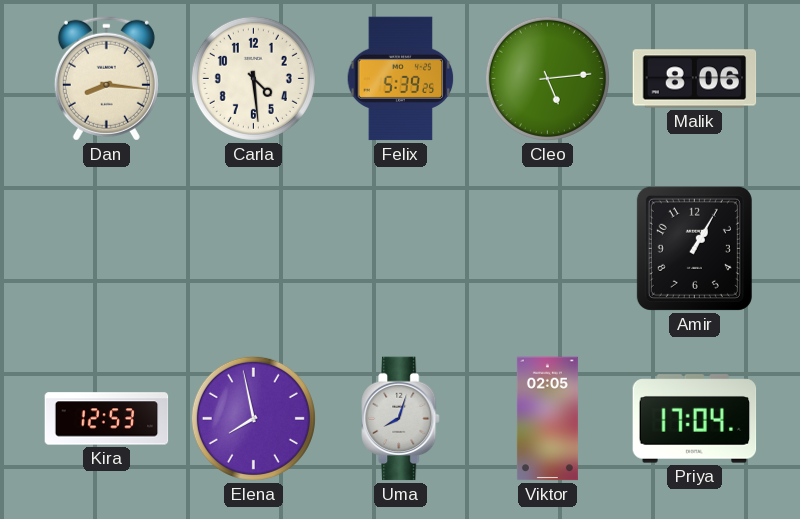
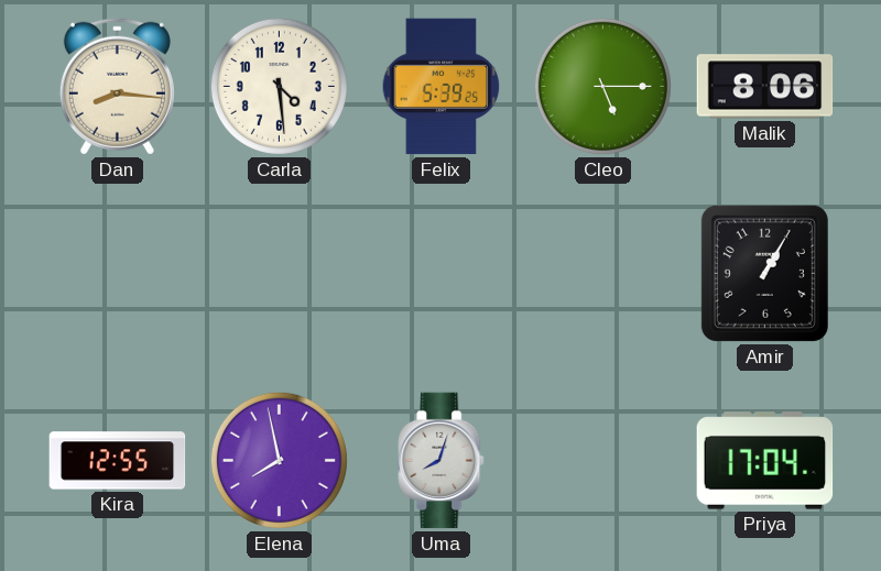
Cleo: 5:14 -> 5:15
Kira: 12:53 -> 12:55
Viktor: 02:05 -> none
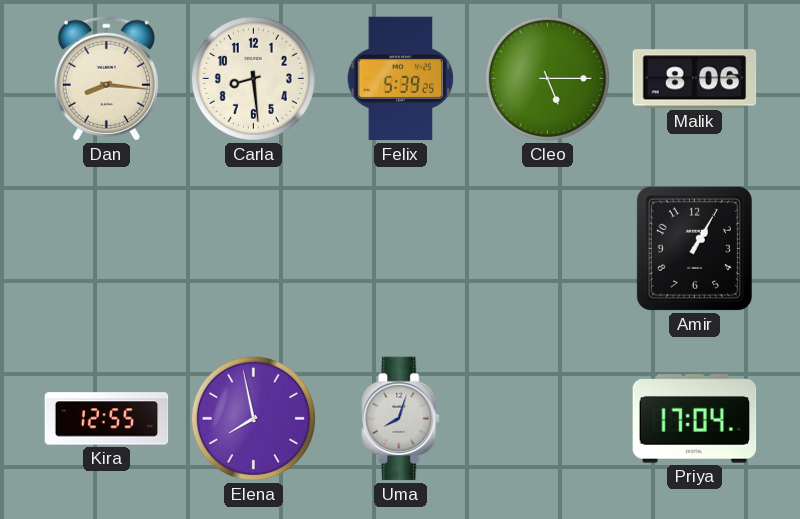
Carla: 4:29 -> 8:29
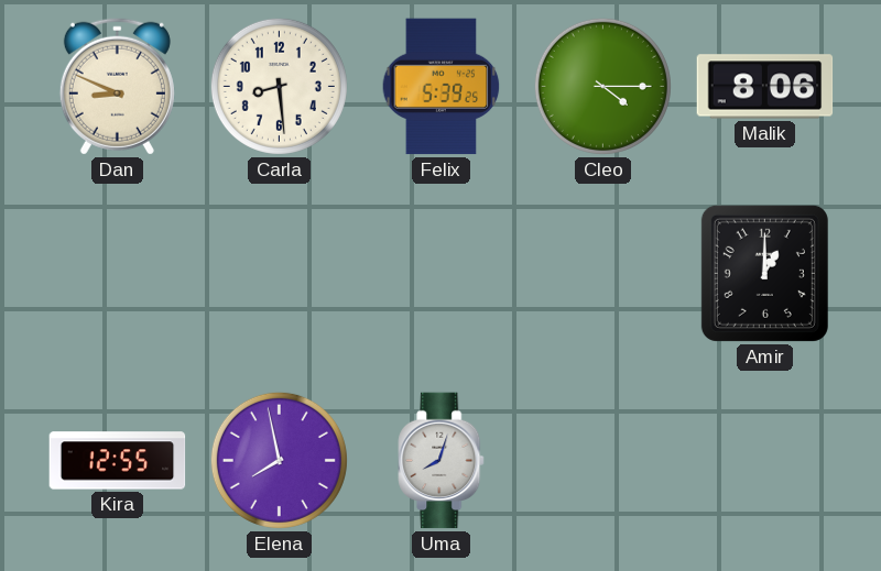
Dan: 8:16 -> 8:49
Cleo: 5:15 -> 4:15
Amir: 1:05 -> 1:00
Priya: 17:04 -> none
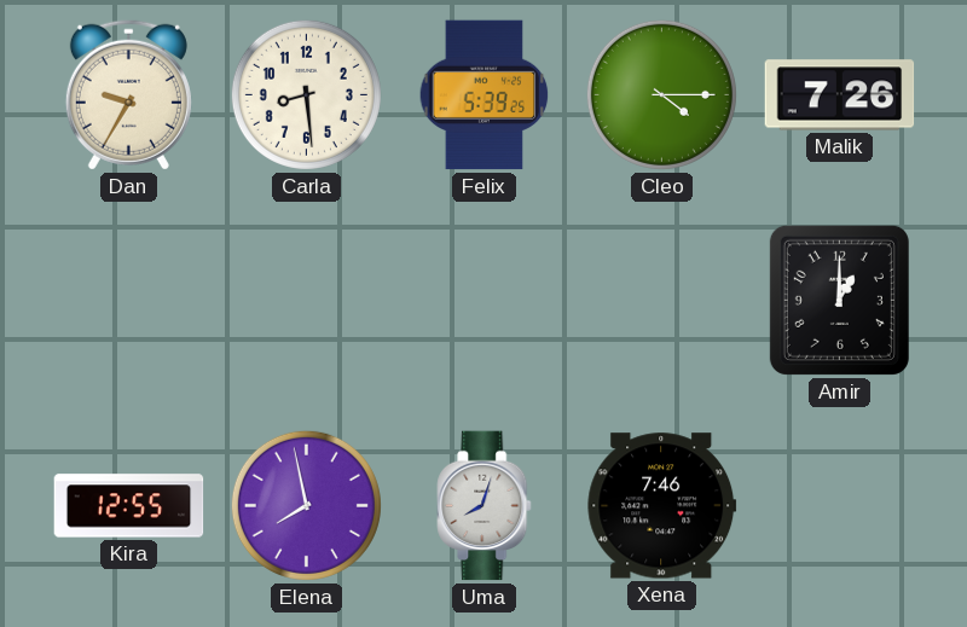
Dan: 8:49 -> 9:35
Malik: 8:06 -> 7:26
Xena: none -> 7:46
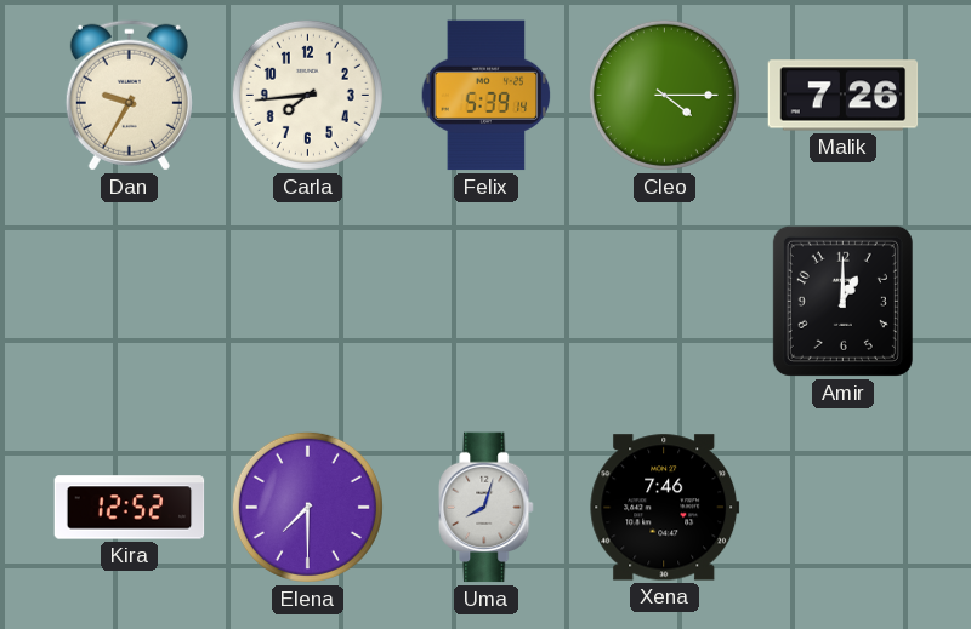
Carla: 8:29 -> 7:44
Felix: 5:39:25 -> 5:39:14
Kira: 12:55 -> 12:52
Elena: 7:58 -> 7:30
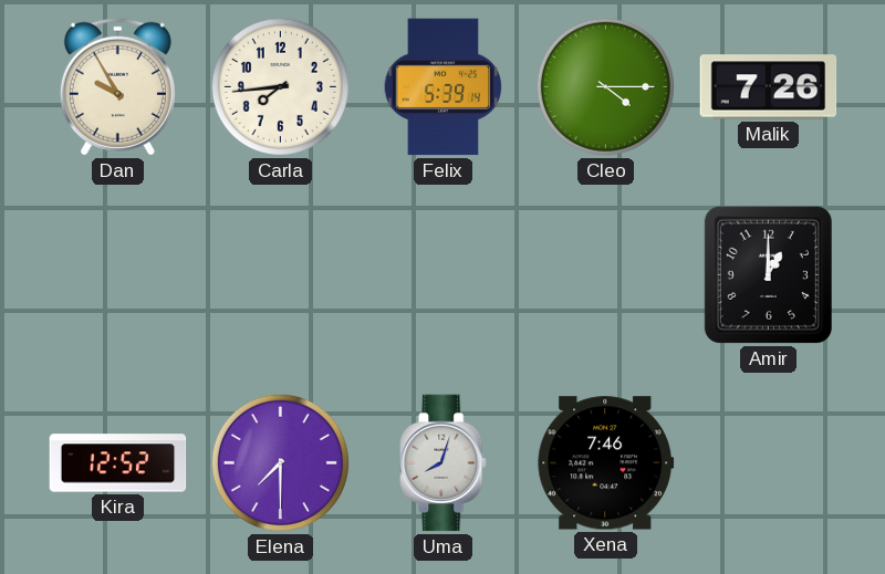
Dan: 9:35 -> 9:55
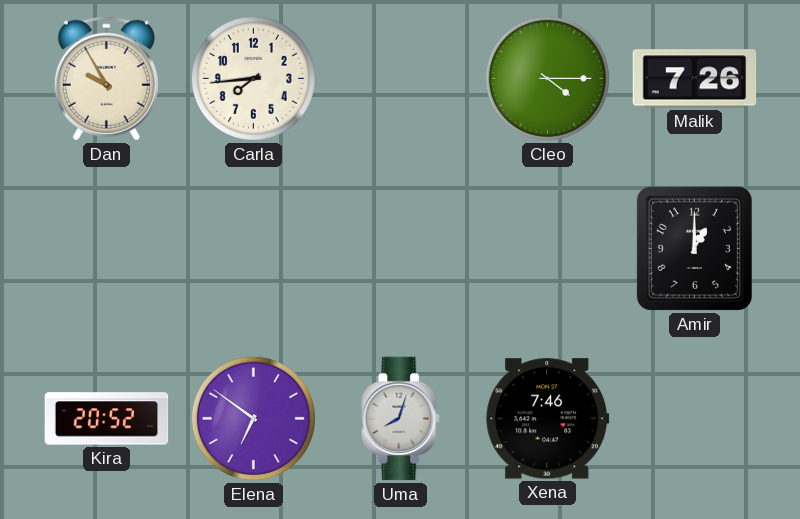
Felix: 5:39 -> none
Kira: 12:52 -> 20:52
Elena: 7:30 -> 6:51
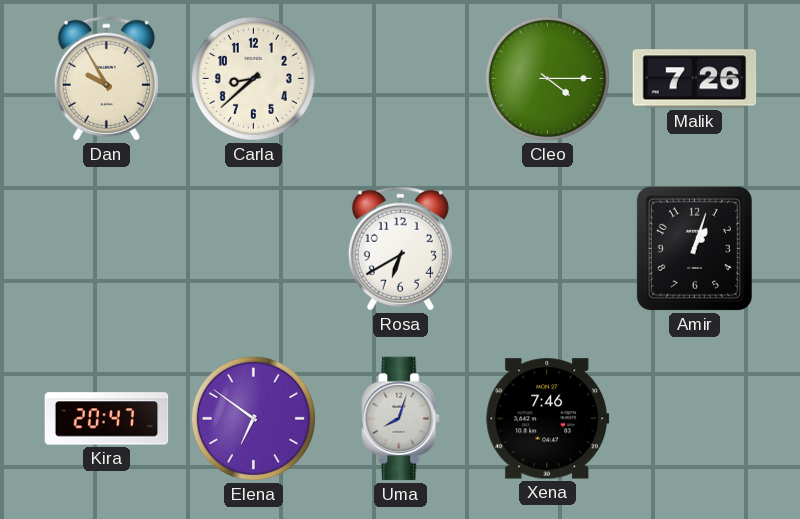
Carla: 7:44 -> 8:38
Rosa: none -> 6:40
Amir: 1:00 -> 1:03
Kira: 20:52 -> 20:47
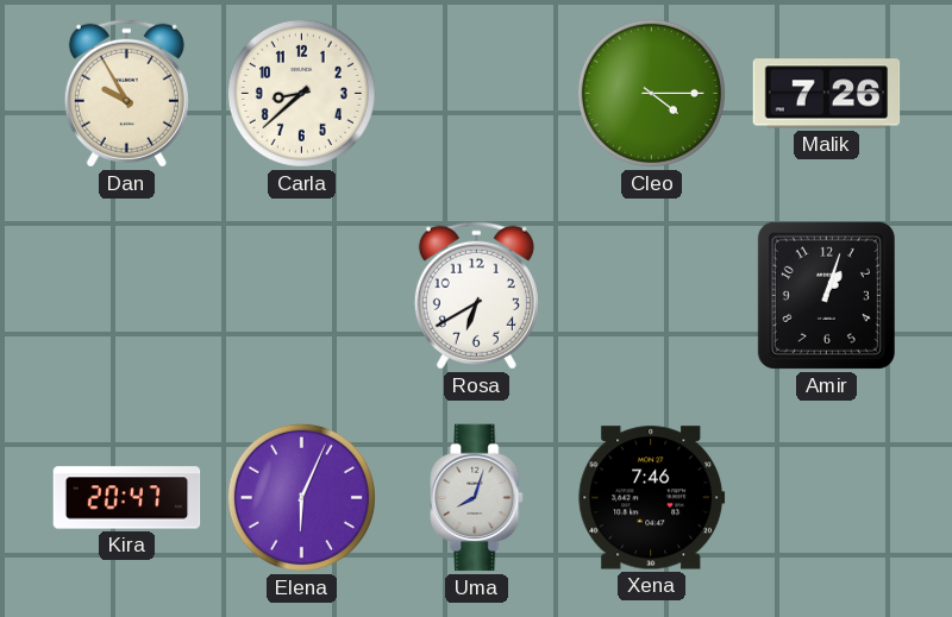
Elena: 6:51 -> 6:04
